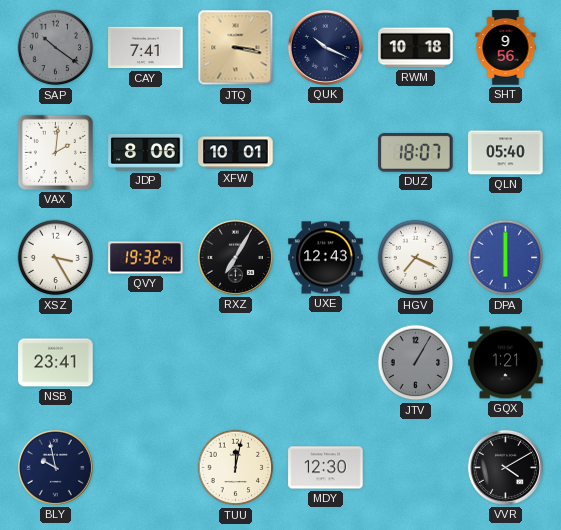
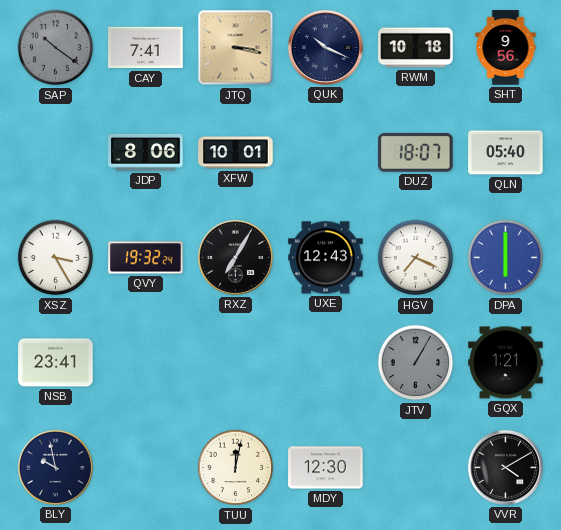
VAX: 2:01 -> none
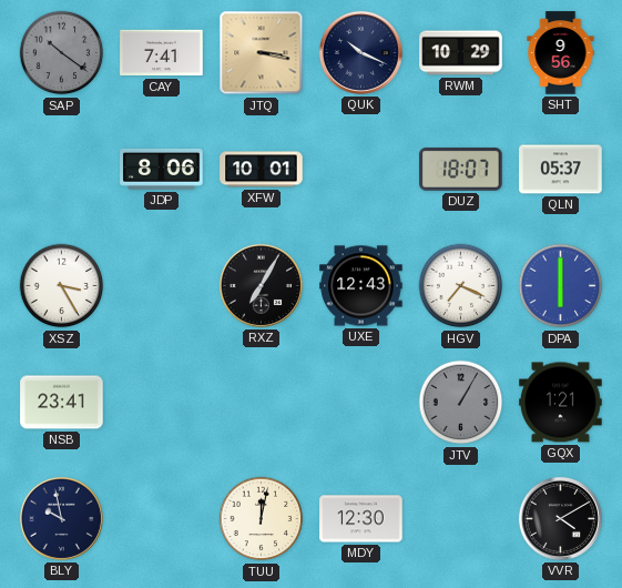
RWM: 10:18 -> 10:29
QLN: 05:40 -> 05:37
QVY: 19:32 -> none
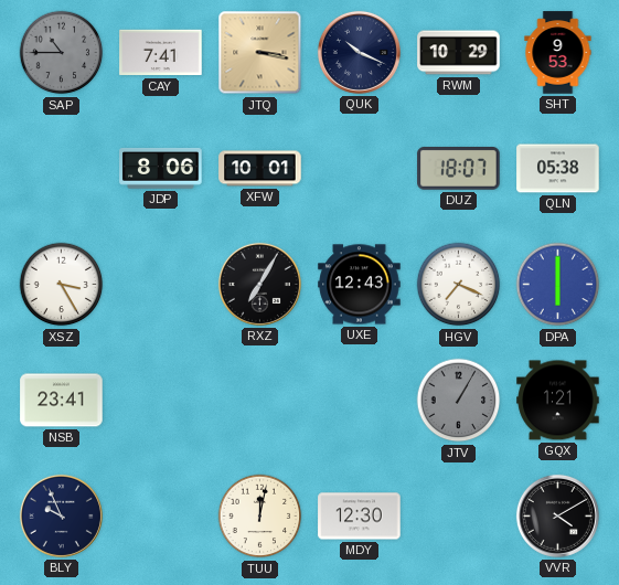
SAP: 10:21 -> 10:45
SHT: 9:56 -> 9:53
QLN: 05:37 -> 05:38
BLY: 9:58 -> 9:56
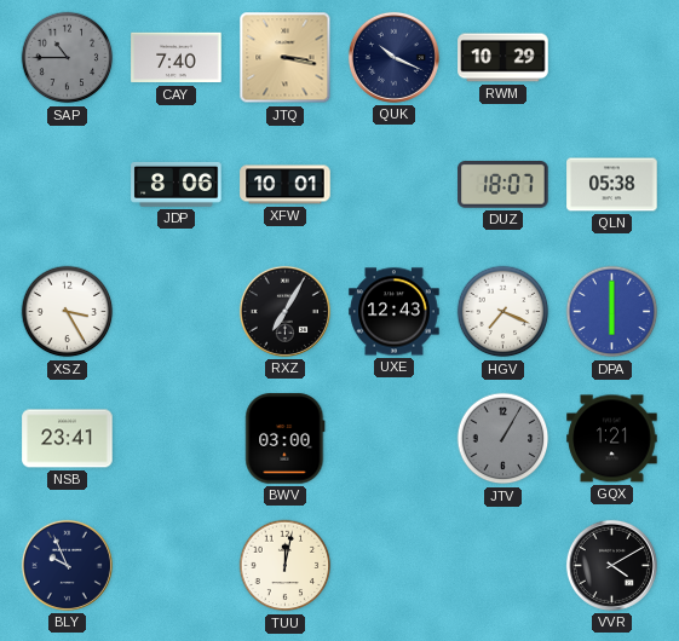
CAY: 7:41 -> 7:40
SHT: 9:53 -> none
BWV: none -> 03:00
MDY: 12:30 -> none
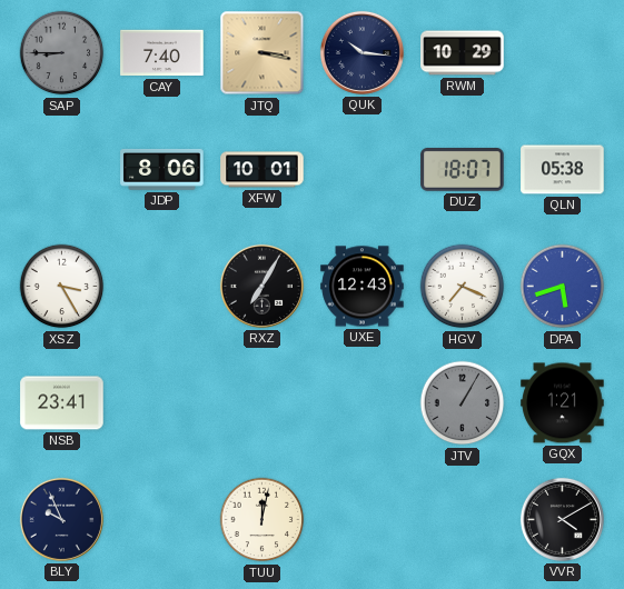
SAP: 10:45 -> 8:45
QUK: 10:19 -> 10:16
DPA: 6:00 -> 5:42
BWV: 03:00 -> none
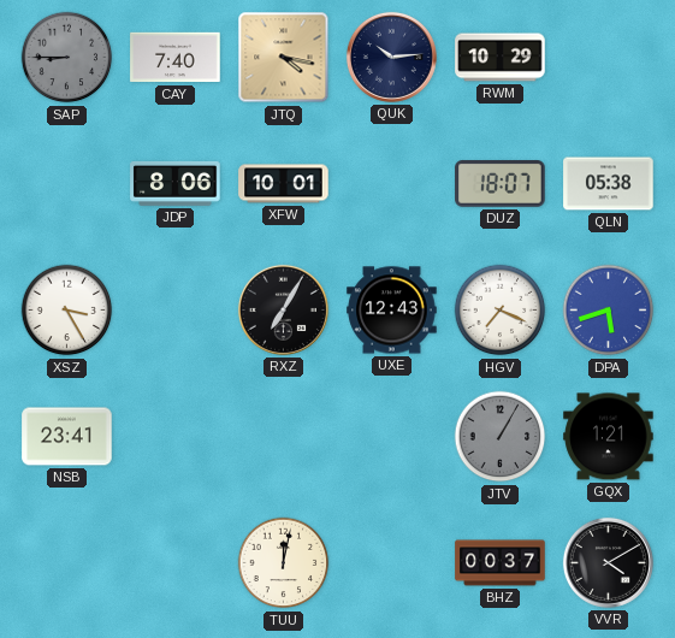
JTQ: 3:17 -> 4:17
QUK: 10:16 -> 10:14
BLY: 9:56 -> none
BHZ: none -> 00:37
